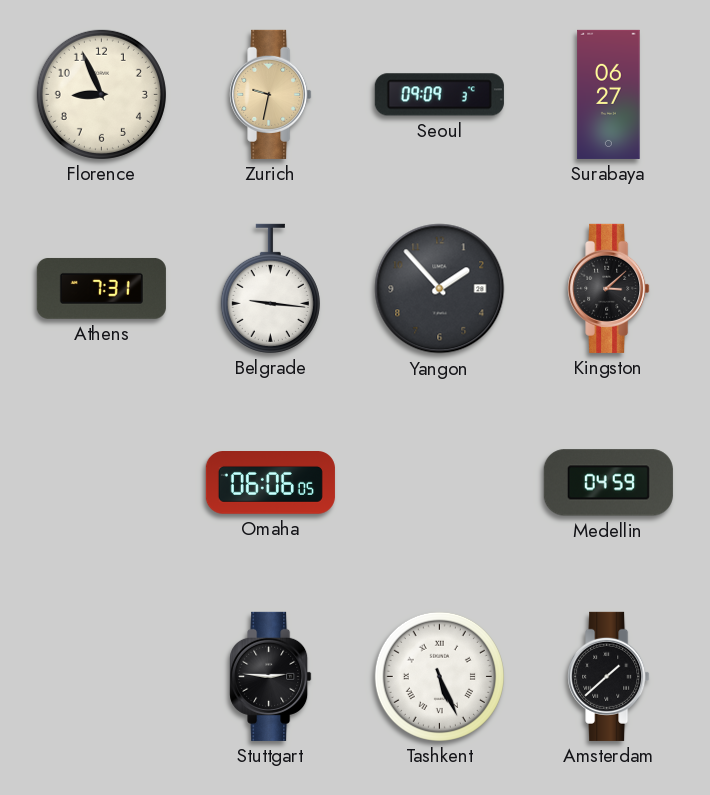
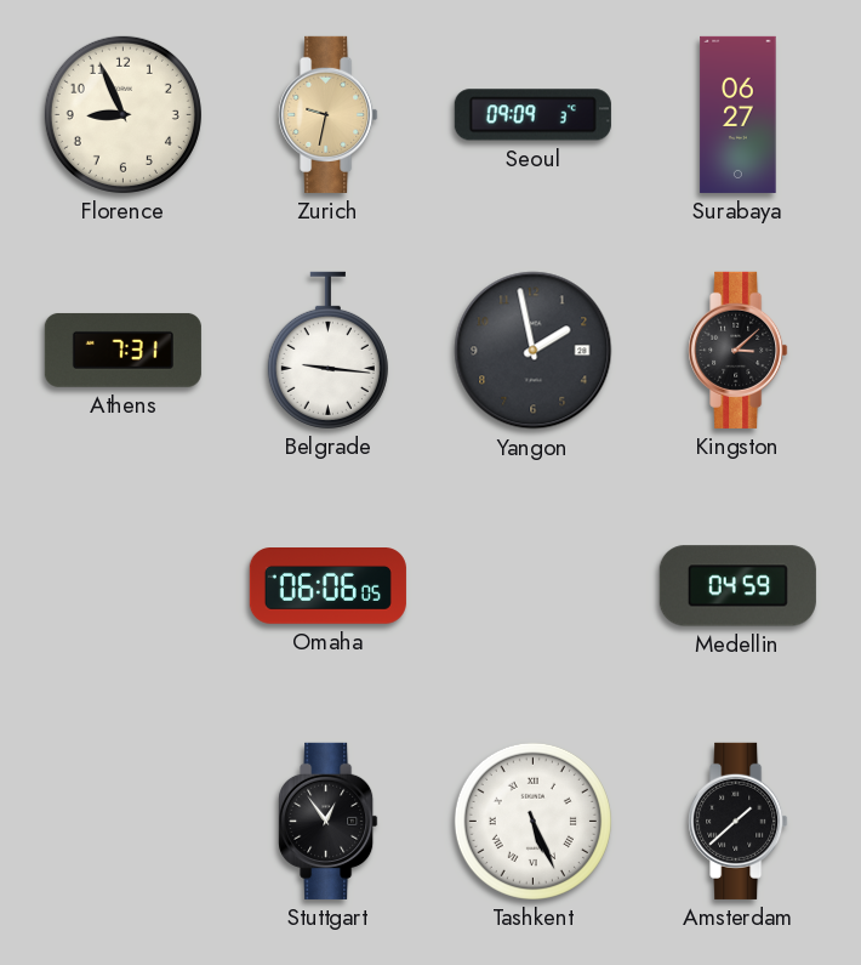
Yangon: 1:53 -> 1:58
Stuttgart: 2:46 -> 12:54
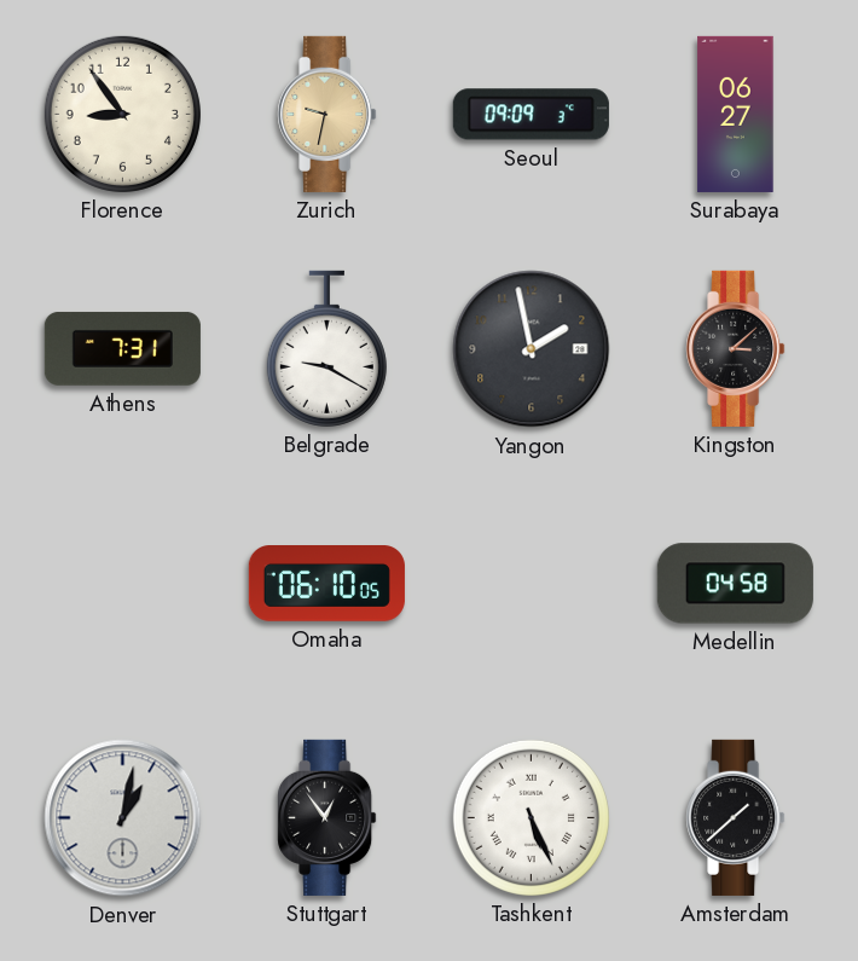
Florence: 8:56 -> 8:54
Belgrade: 9:16 -> 9:20
Omaha: 06:06 -> 06:10
Medellin: 04:59 -> 04:58
Denver: none -> 1:02
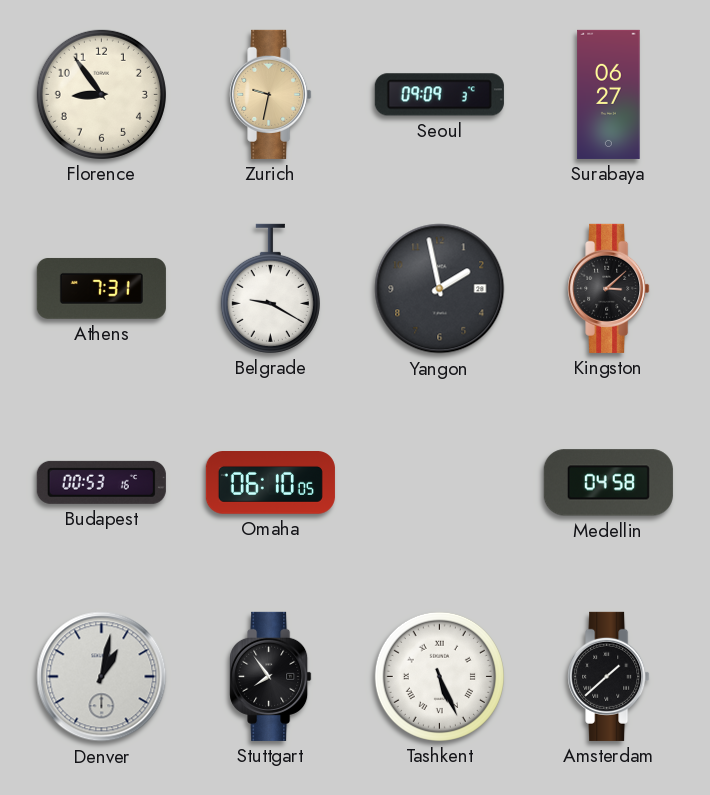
Budapest: none -> 00:53
Stuttgart: 12:54 -> 7:54
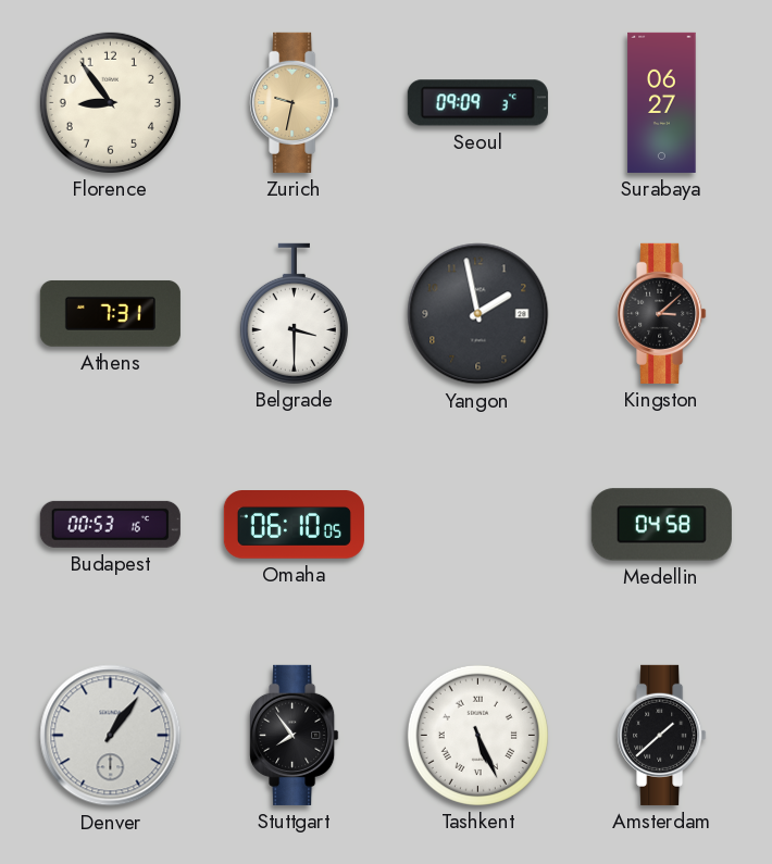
Belgrade: 9:20 -> 3:30
Denver: 1:02 -> 1:06
